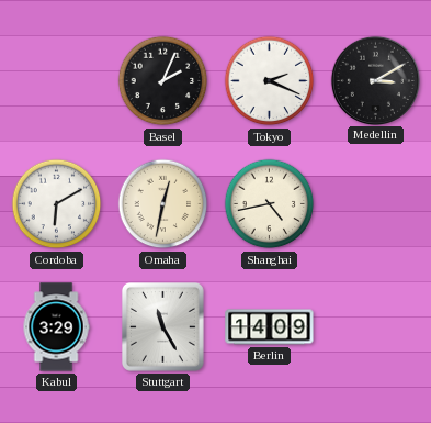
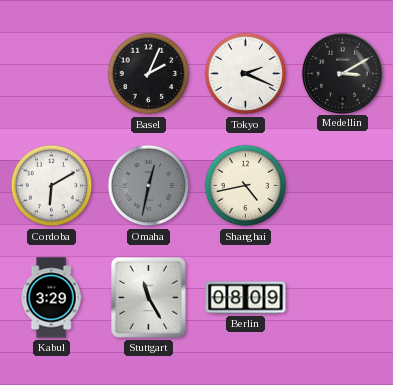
Omaha dial: cream -> grey
Berlin: 14:09 -> 08:09
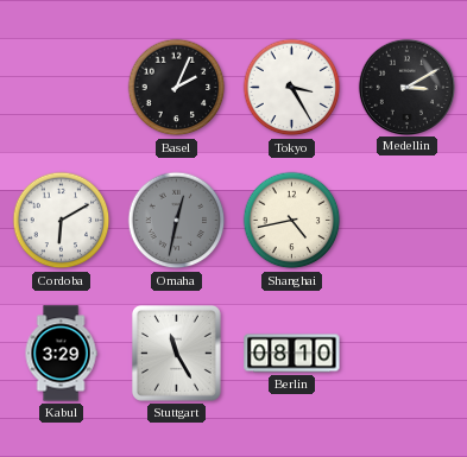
Tokyo: 2:19 -> 3:25
Berlin: 08:09 -> 08:10
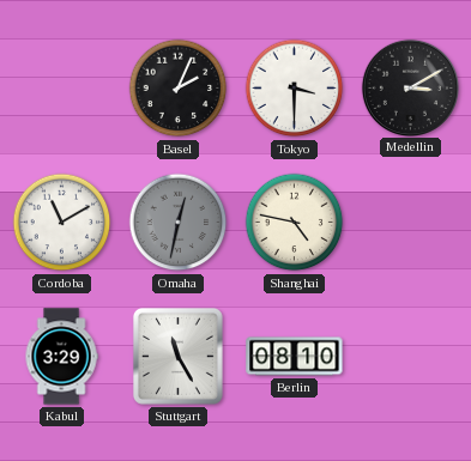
Tokyo: 3:25 -> 3:30
Cordoba: 6:10 -> 11:10
Shanghai: 4:43 -> 4:47
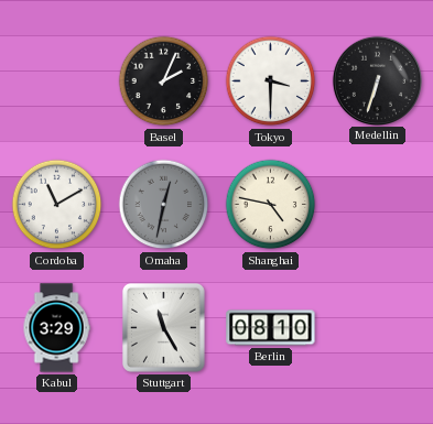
Medellin: 3:10 -> 6:33
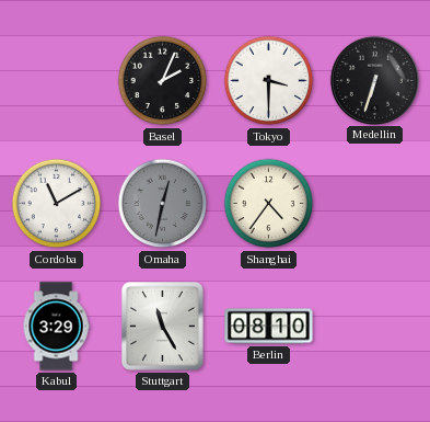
Shanghai: 4:47 -> 4:36
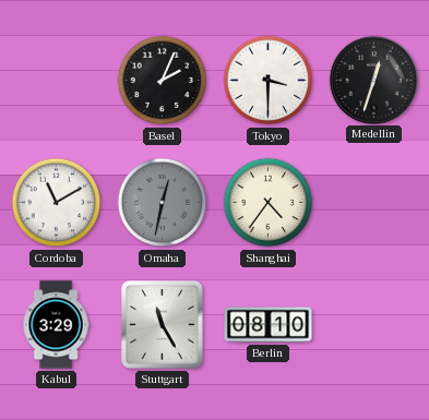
Medellin: 6:33 -> 12:33
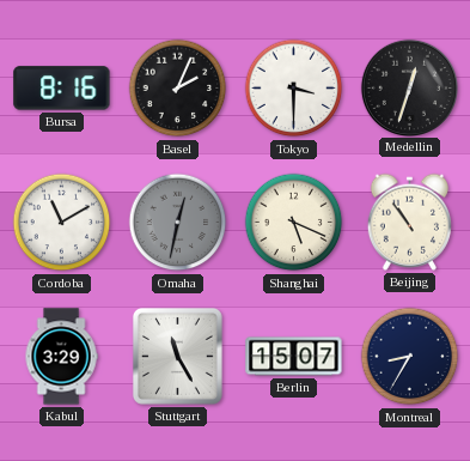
Bursa: none -> 8:16
Shanghai: 4:36 -> 5:19
Beijing: none -> 10:54
Berlin: 08:10 -> 15:07
Montreal: none -> 8:35
